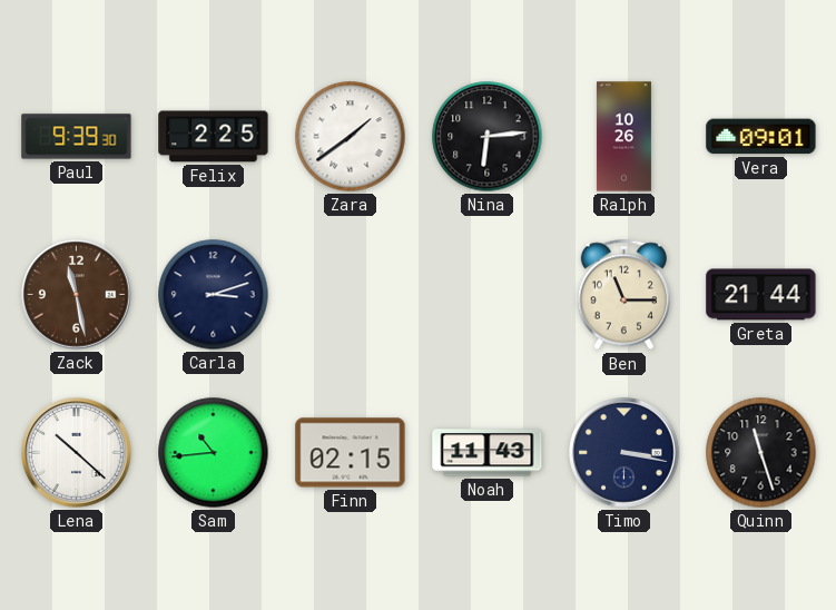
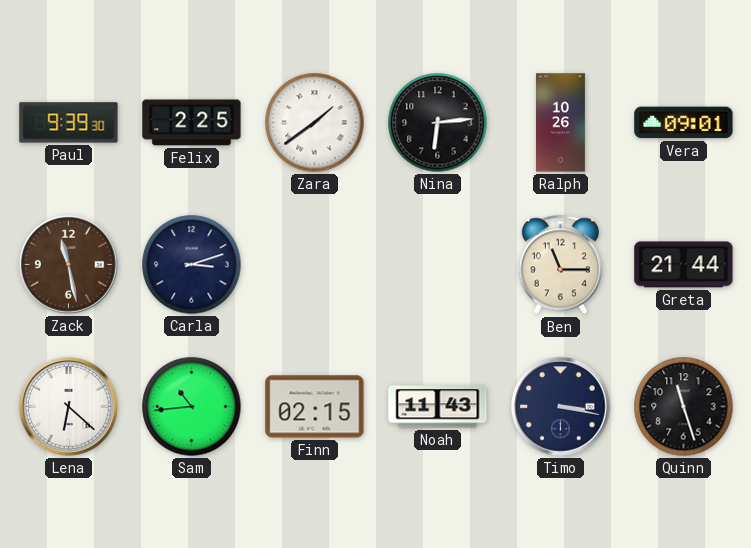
Lena: 10:22 -> 6:22
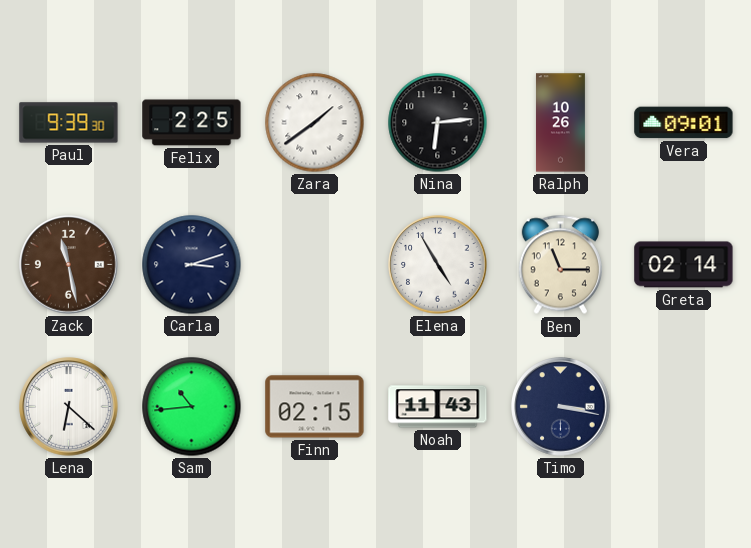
Elena: none -> 4:55
Greta: 21:44 -> 02:14
Quinn: 11:27 -> none
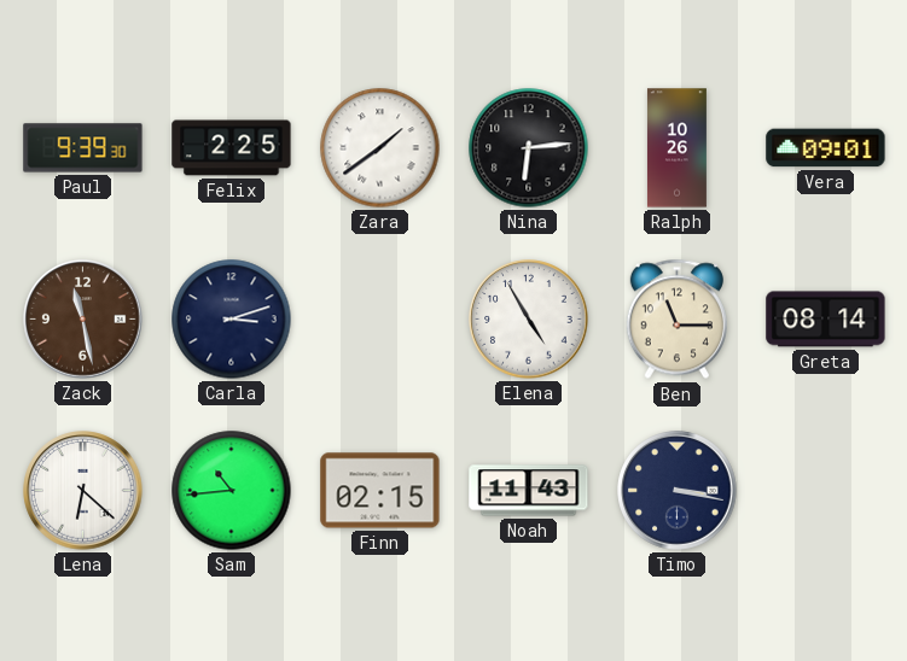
Greta: 02:14 -> 08:14
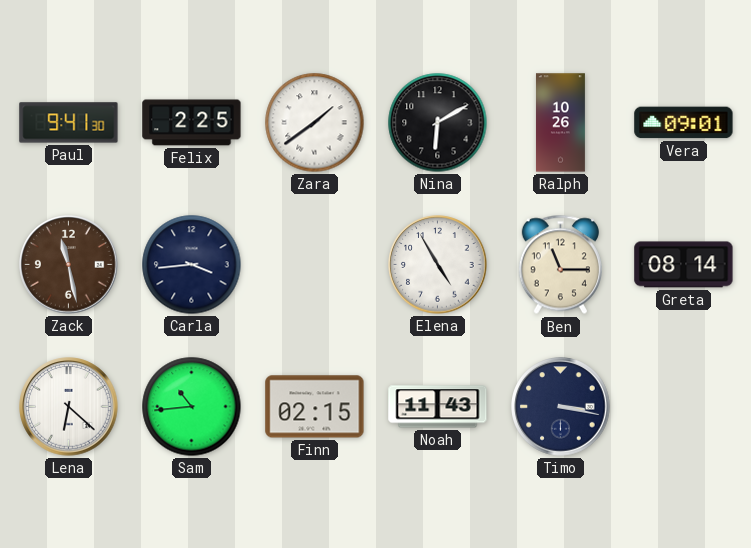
Paul: 9:39 -> 9:41
Nina: 6:14 -> 6:10
Carla: 3:12 -> 3:44
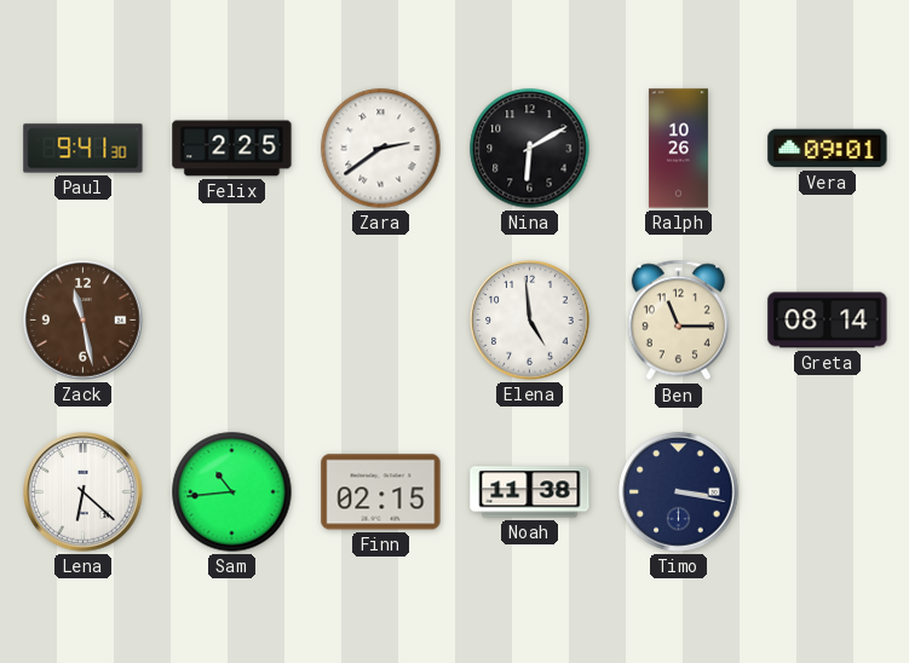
Zara: 1:39 -> 2:39
Carla: 3:44 -> none
Elena: 4:55 -> 4:59
Noah: 11:43 -> 11:38
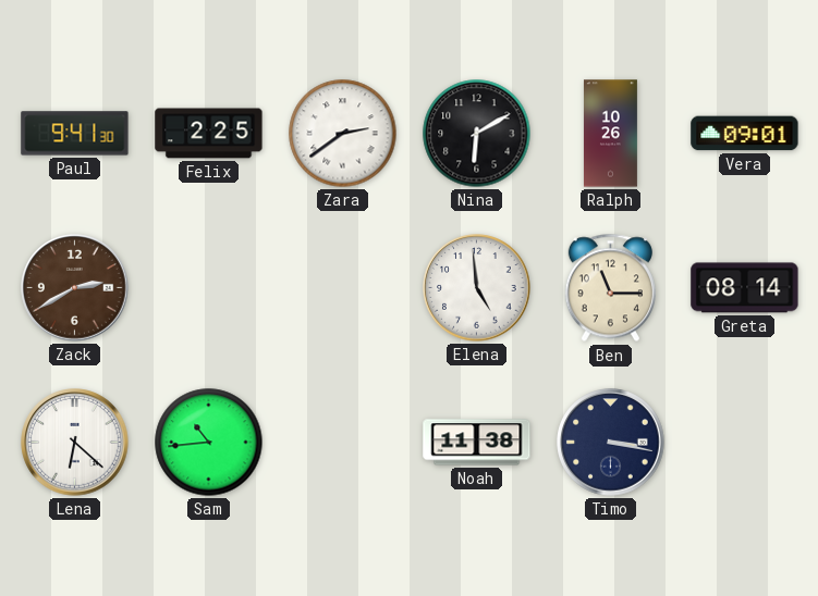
Zack: 11:28 -> 2:40
Finn: 02:15 -> none
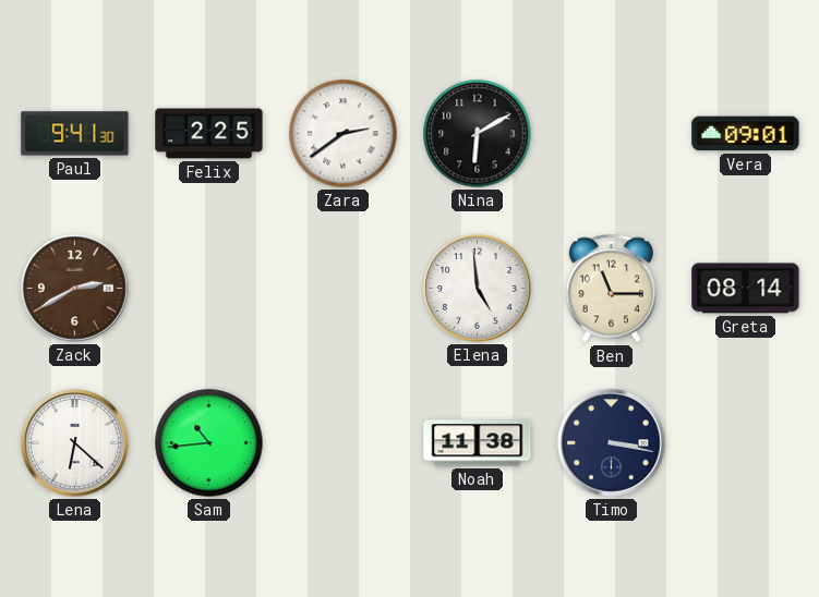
Ralph: 10:26 -> none
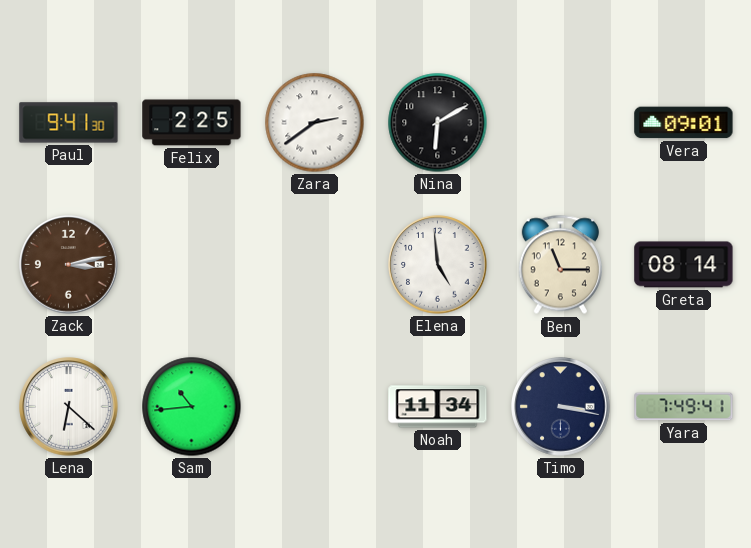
Zack: 2:40 -> 3:13
Noah: 11:38 -> 11:34
Yara: none -> 7:49
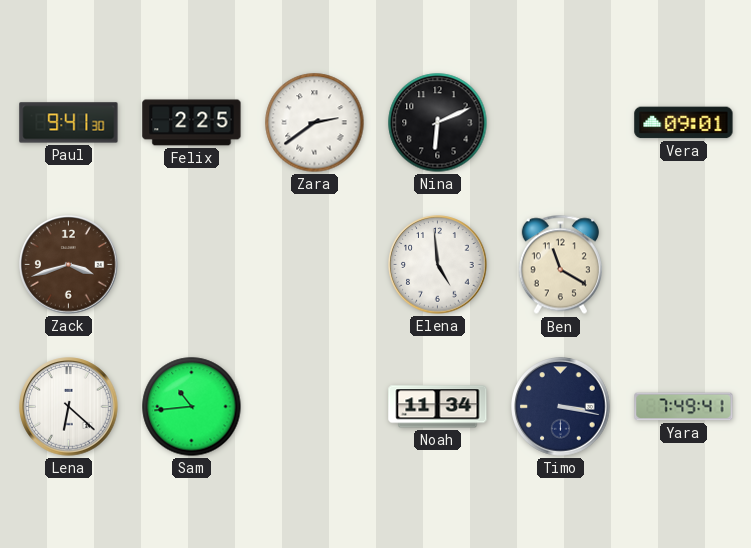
Nina: 6:10 -> 6:11
Zack: 3:13 -> 3:42
Ben: 11:15 -> 11:20
Greta: 08:14 -> none
